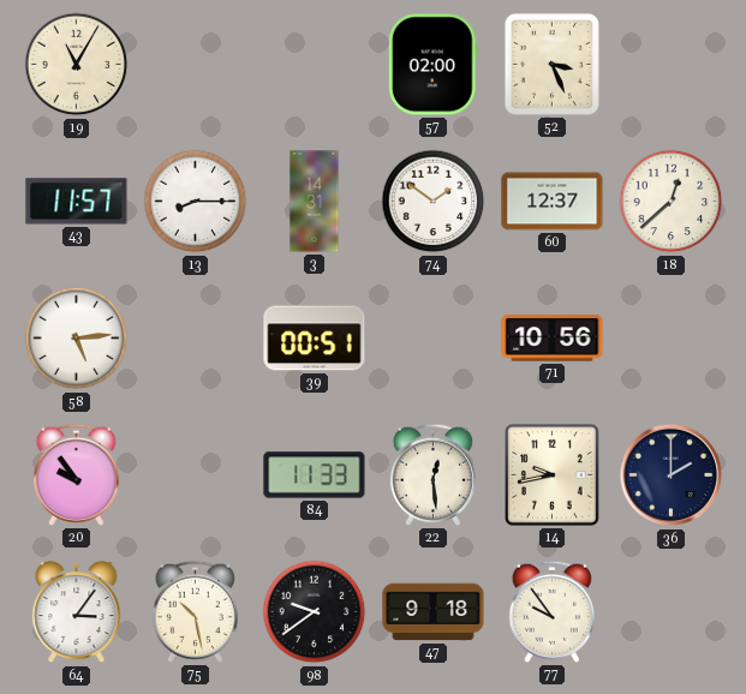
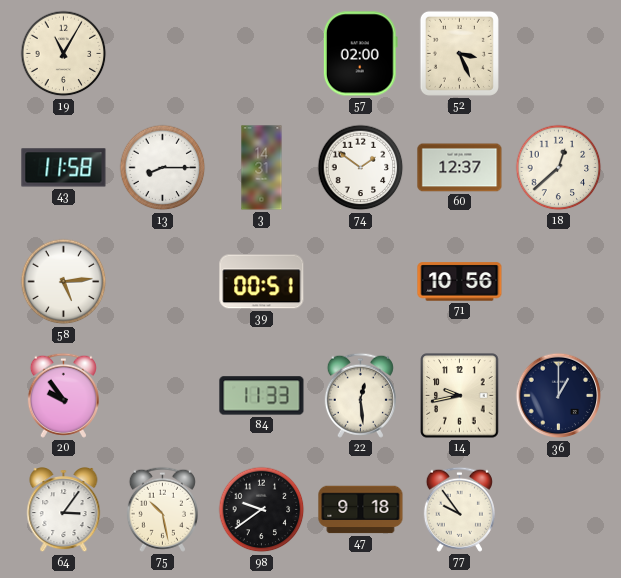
43: 11:57 -> 11:58
36: 2:00 -> 1:00
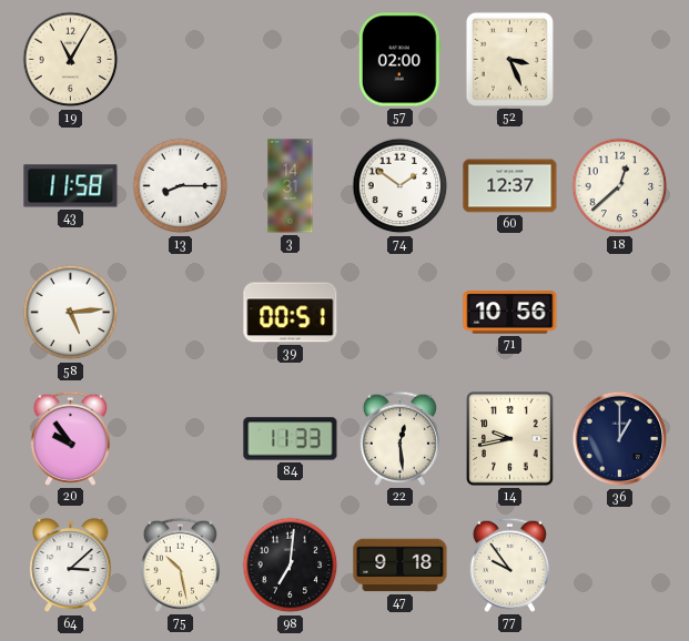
64: 3:06 -> 3:08
98: 9:39 -> 7:01
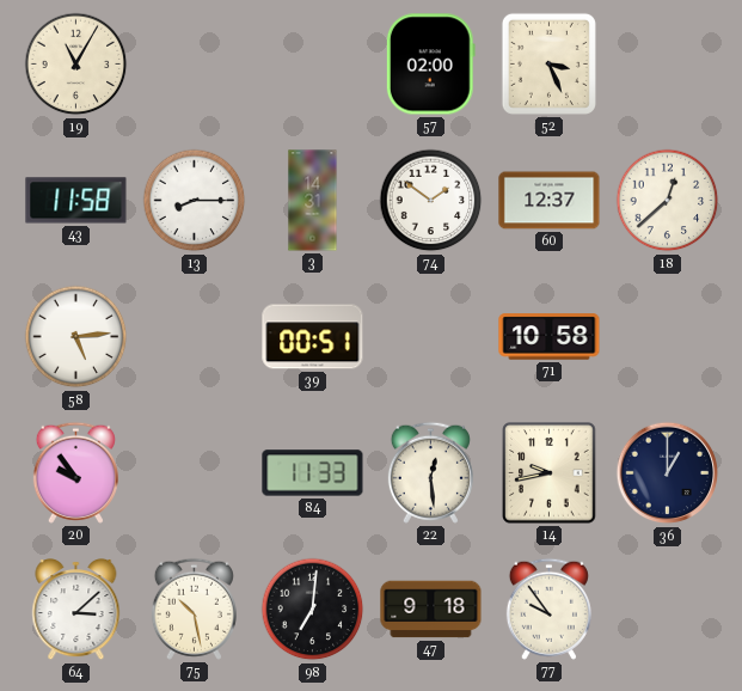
71: 10:56 -> 10:58
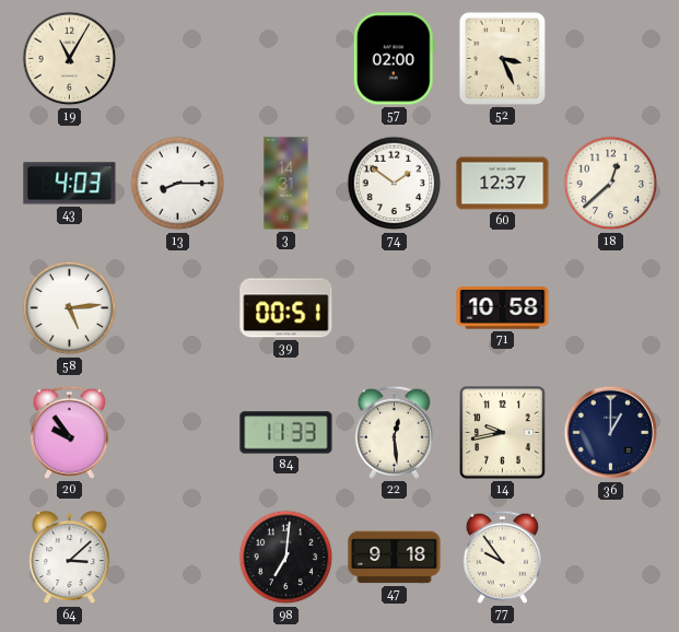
43: 11:58 -> 4:03
75: 10:28 -> none
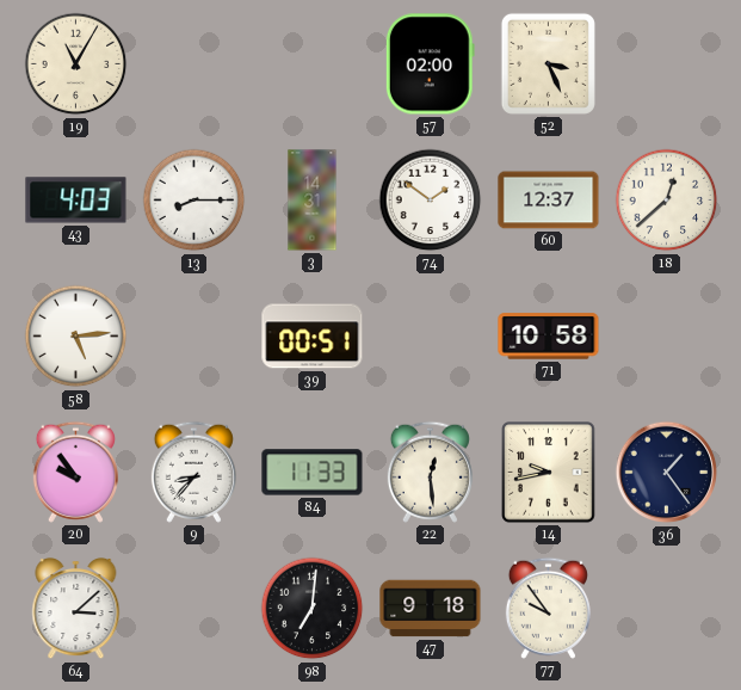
9: none -> 8:37
36: 1:00 -> 1:24
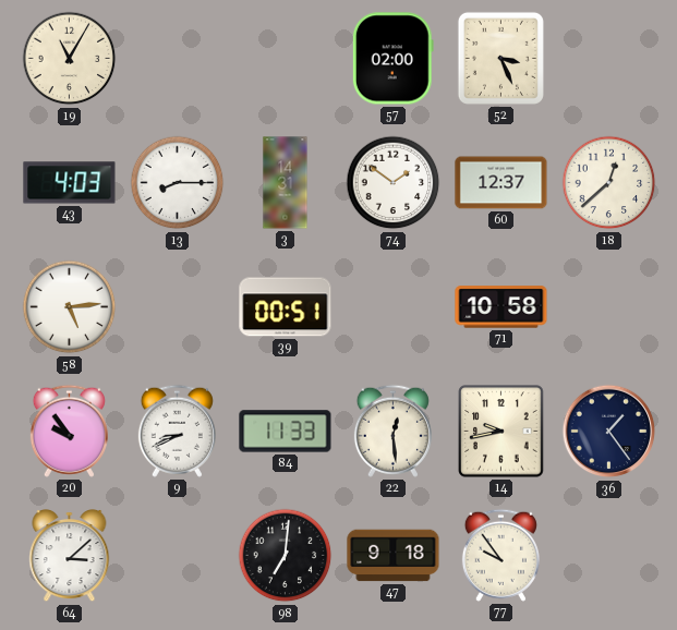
9: 8:37 -> 8:41
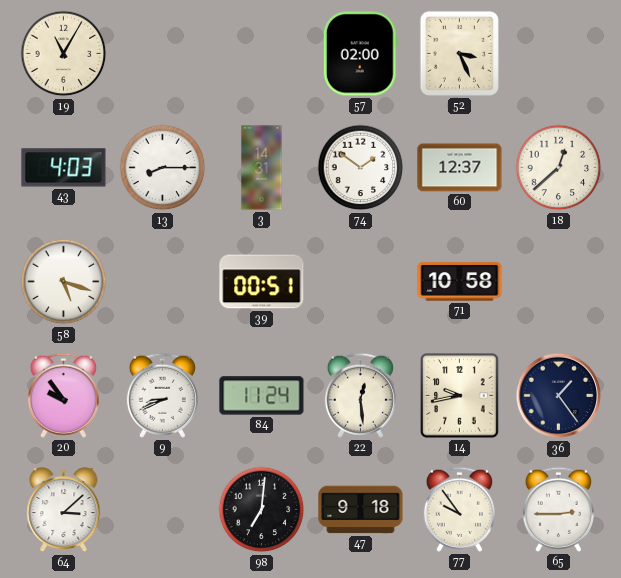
58: 5:14 -> 5:18
84: 11:33 -> 11:24
65: none -> 2:45
